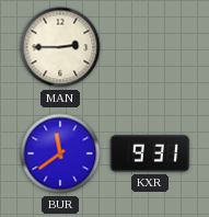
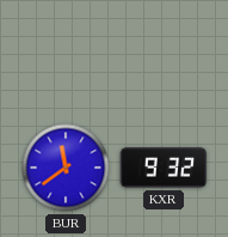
MAN: 2:45 -> none
KXR: 9:31 -> 9:32
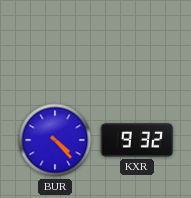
BUR: 11:39 -> 4:23
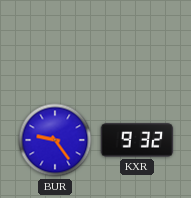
BUR: 4:23 -> 9:24
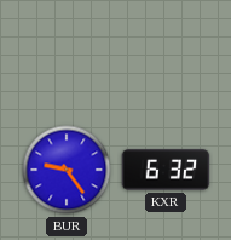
KXR: 9:32 -> 6:32
